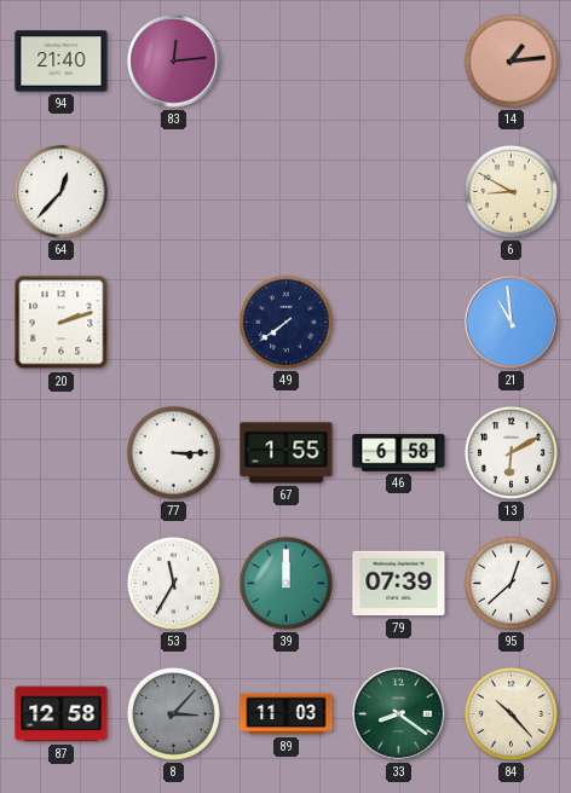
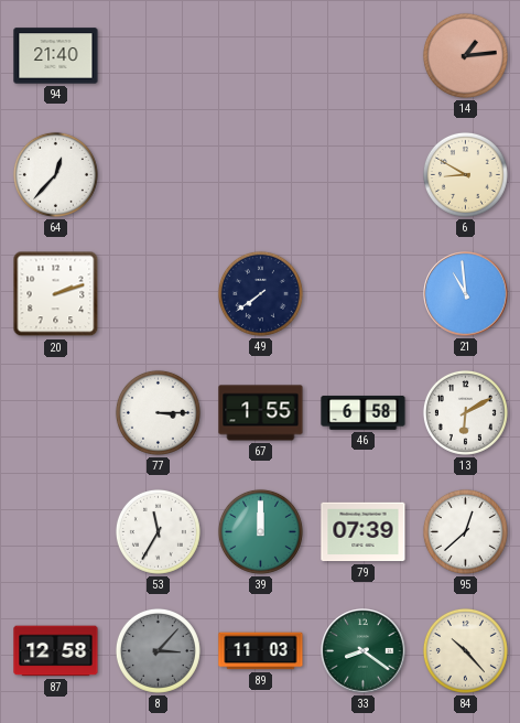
83: 12:14 -> none
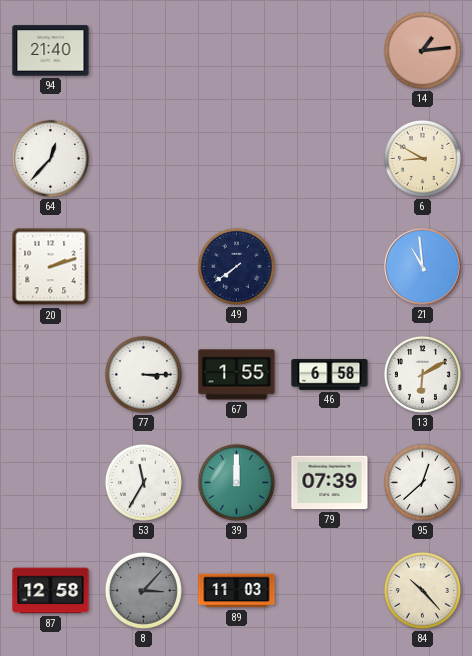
33: 8:21 -> none
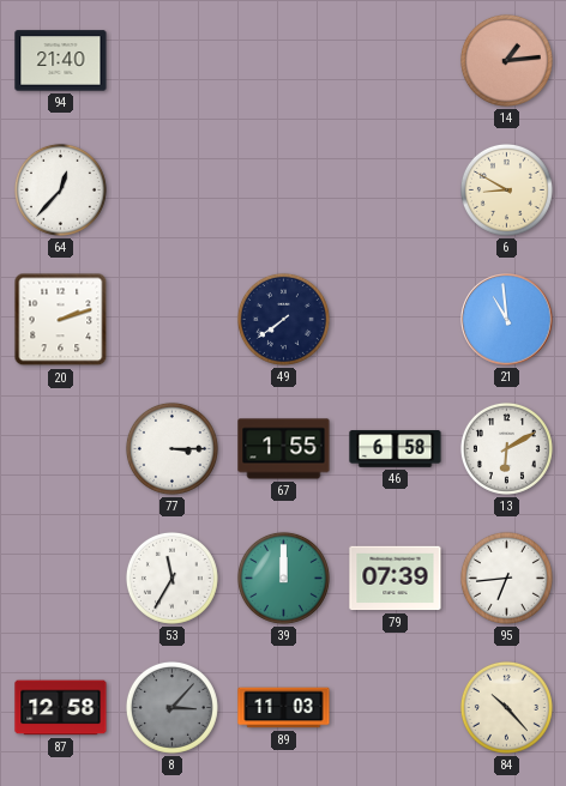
95: 12:38 -> 6:44
